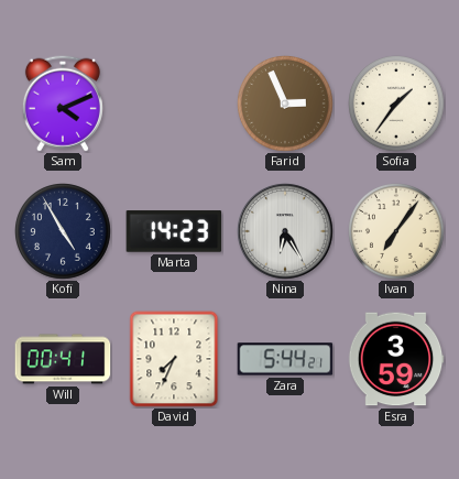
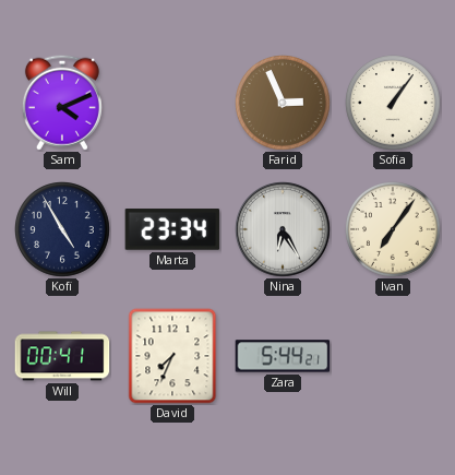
Sofia: 1:36 -> 1:06
Marta: 14:23 -> 23:34
Esra: 3:59 -> none
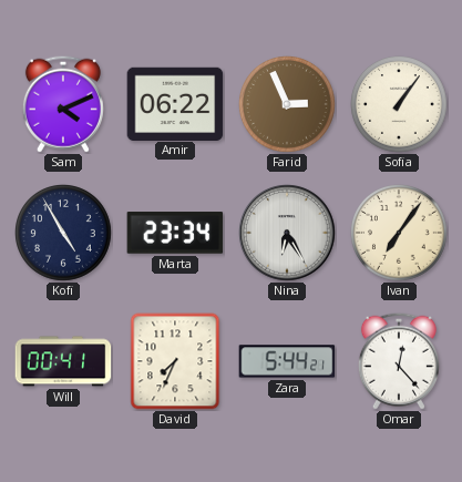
Amir: none -> 06:22
Omar: none -> 12:23
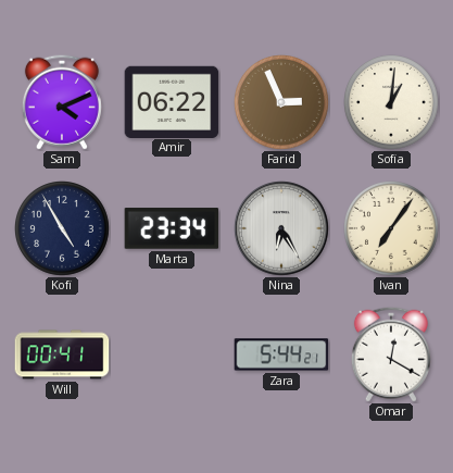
Sofia: 1:06 -> 1:01
David: 7:34 -> none
Omar: 12:23 -> 12:20
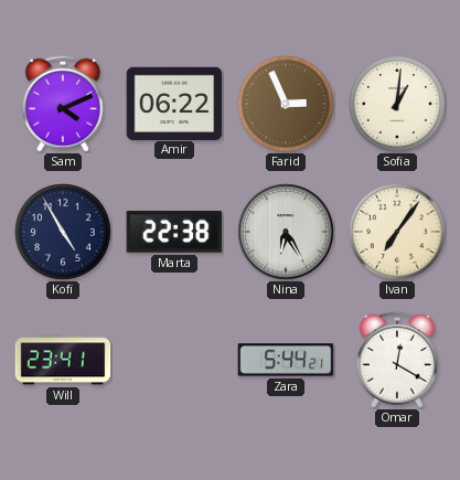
Marta: 23:34 -> 22:38
Will: 00:41 -> 23:41
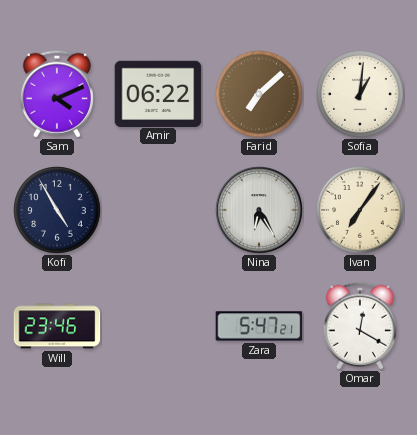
Farid: 2:56 -> 7:08
Marta: 22:38 -> none
Will: 23:41 -> 23:46
Zara: 5:44 -> 5:47
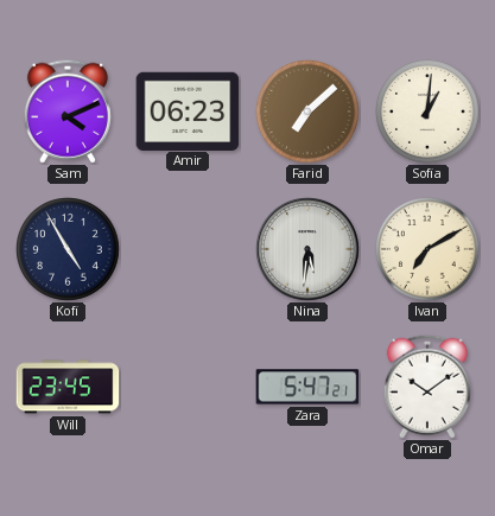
Amir: 06:22 -> 06:23
Nina: 6:25 -> 5:31
Ivan: 7:06 -> 7:10
Will: 23:46 -> 23:45
Omar: 12:20 -> 10:09
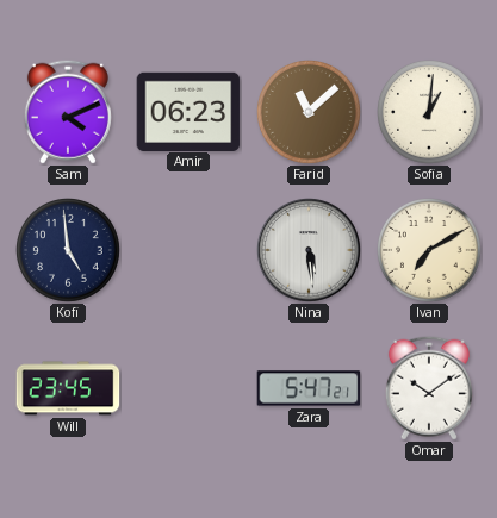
Farid: 7:08 -> 11:08
Kofi: 4:55 -> 4:59
Nina: 5:31 -> 5:29
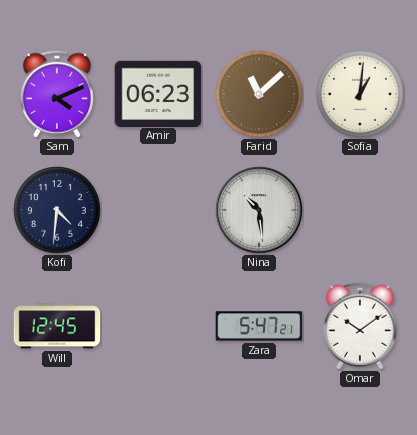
Kofi: 4:59 -> 4:31
Nina: 5:29 -> 10:29
Ivan: 7:10 -> none
Will: 23:45 -> 12:45
